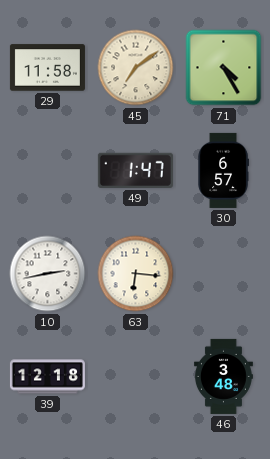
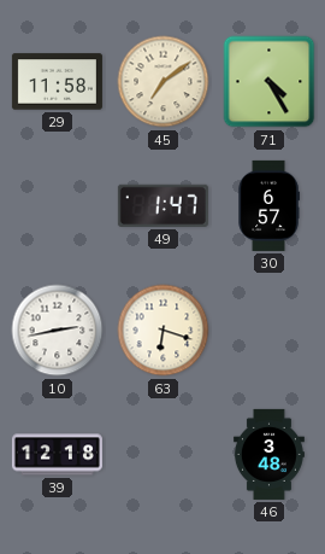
63: 6:16 -> 6:18
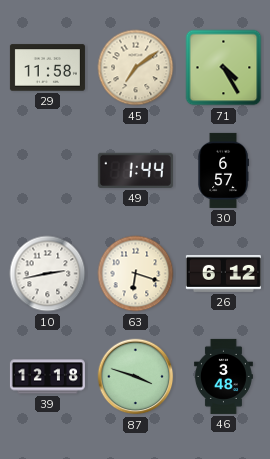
49: 1:47 -> 1:44
26: none -> 6:12
87: none -> 3:48
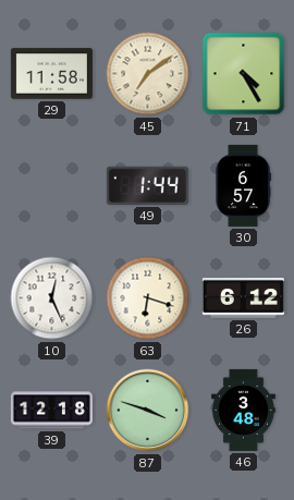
10: 2:43 -> 12:26
